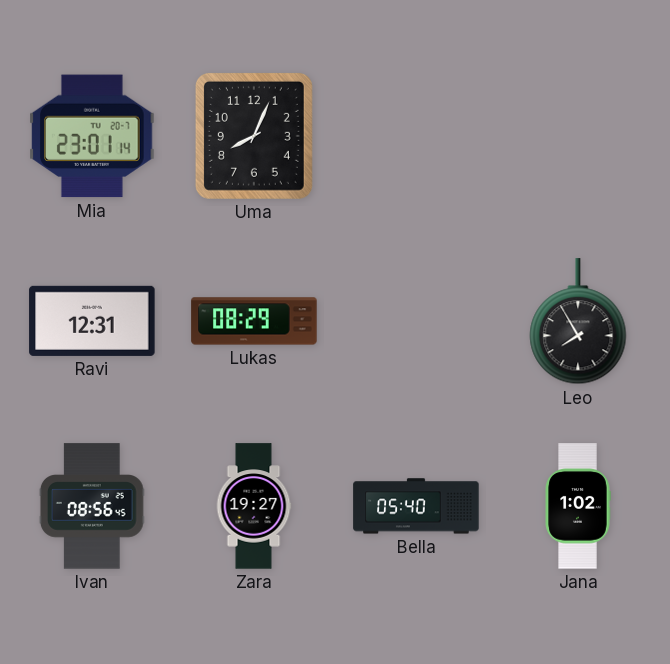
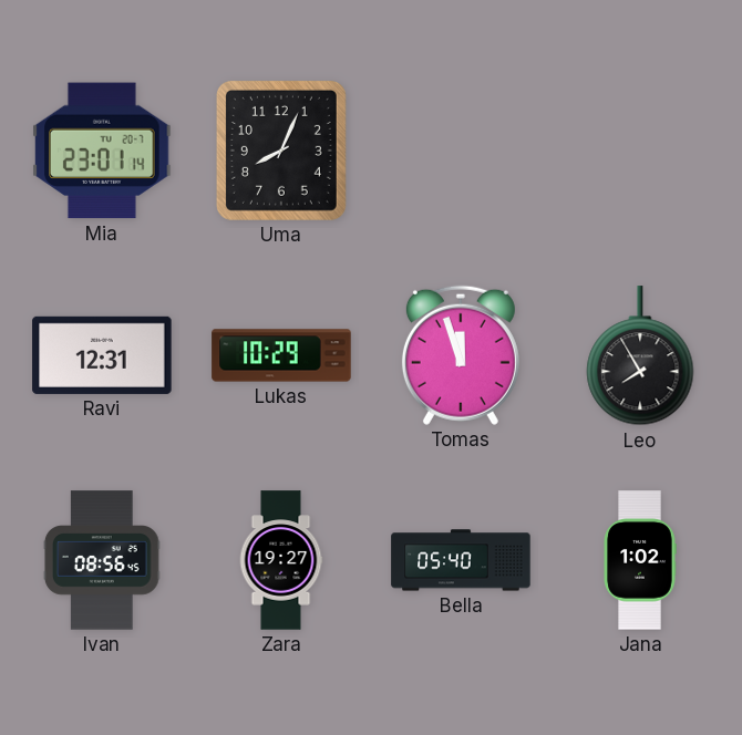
Lukas: 08:29 -> 10:29
Tomas: none -> 11:57
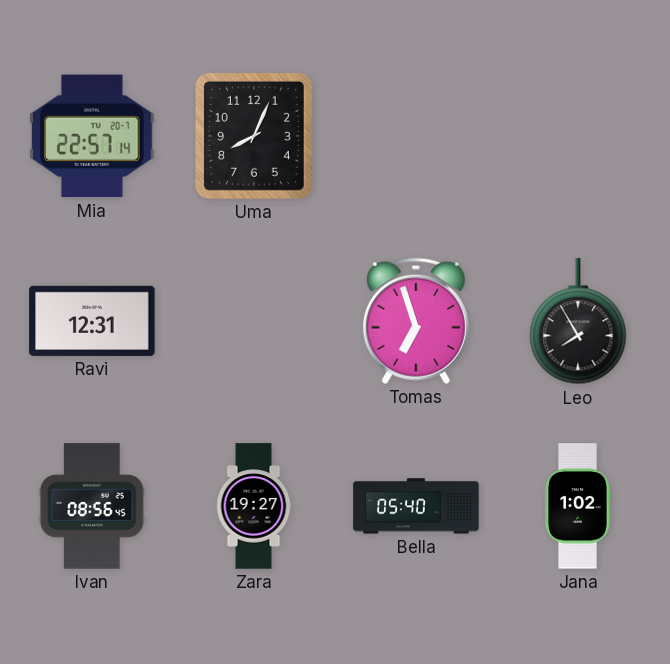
Mia: 23:01 -> 22:57
Lukas: 10:29 -> none
Tomas: 11:57 -> 6:57
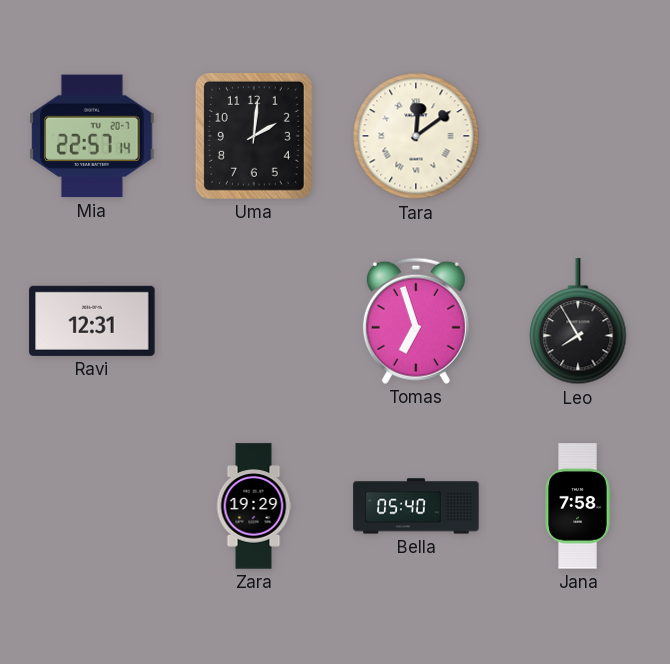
Uma: 8:04 -> 2:01
Tara: none -> 12:09
Ivan: 08:56 -> none
Zara: 19:27 -> 19:29
Jana: 1:02 -> 7:58
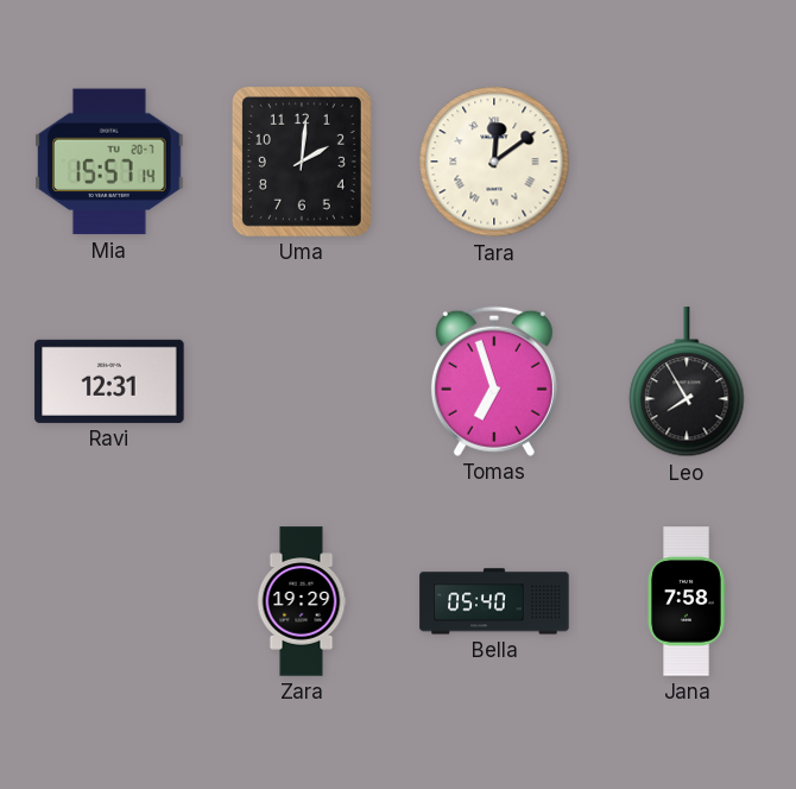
Mia: 22:57 -> 15:57
